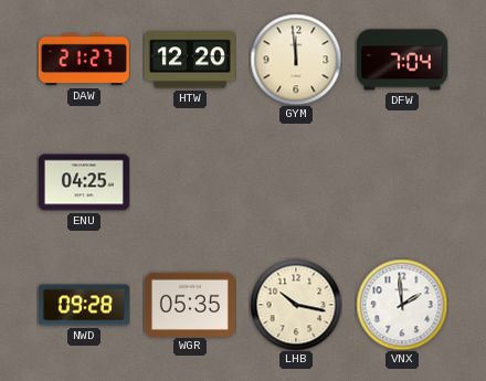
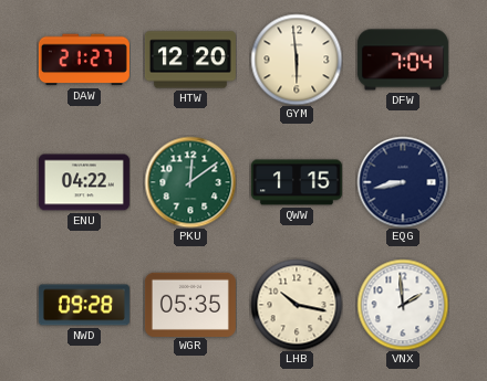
GYM: 11:59 -> 5:59
ENU: 04:25 -> 04:22
PKU: none -> 12:09
QWW: none -> 1:15
EQG: none -> 8:43
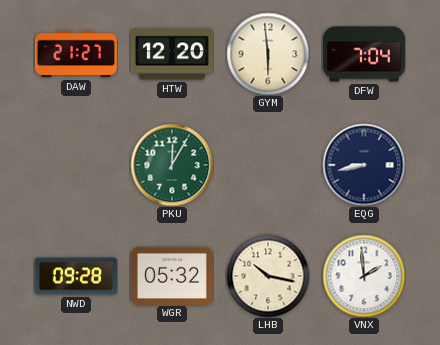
ENU: 04:22 -> none
PKU: 12:09 -> 12:05
QWW: 1:15 -> none
WGR: 05:35 -> 05:32
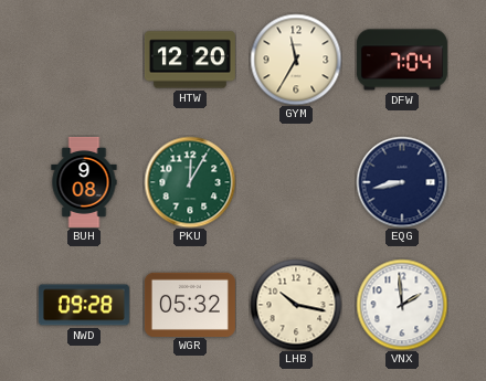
DAW: 21:27 -> none
GYM: 5:59 -> 11:35
BUH: none -> 9:08
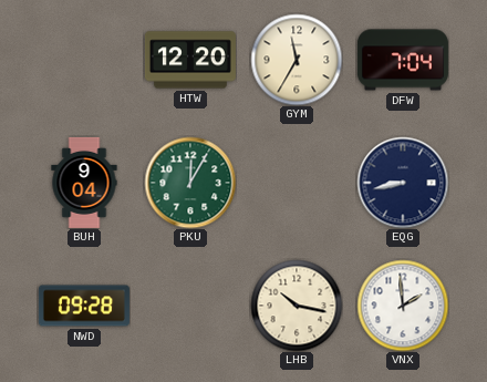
BUH: 9:08 -> 9:04
WGR: 05:32 -> none
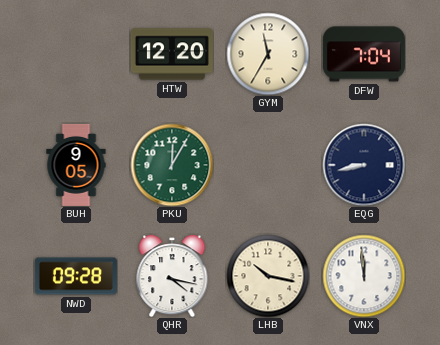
BUH: 9:04 -> 9:05
QHR: none -> 4:17
VNX: 1:59 -> 11:59
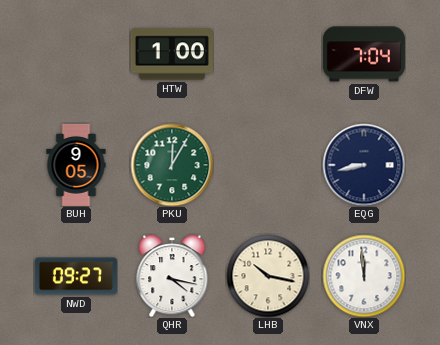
HTW: 12:20 -> 1:00
GYM: 11:35 -> none
NWD: 09:28 -> 09:27
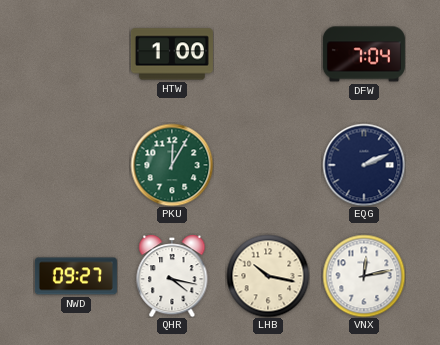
BUH: 9:05 -> none
EQG: 8:43 -> 2:11
VNX: 11:59 -> 12:13
